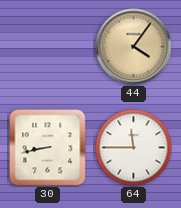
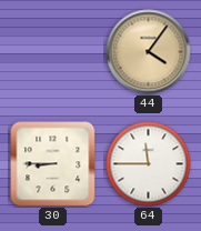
30: 8:43 -> 8:45
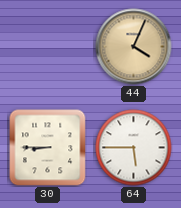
44: 4:06 -> 4:04
64: 11:45 -> 5:45
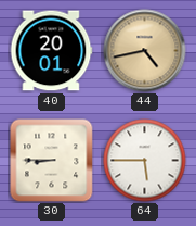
40: none -> 20:01
44: 4:04 -> 4:43
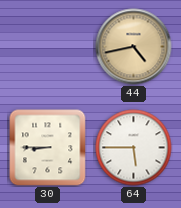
40: 20:01 -> none
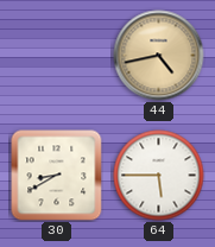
30: 8:45 -> 8:40
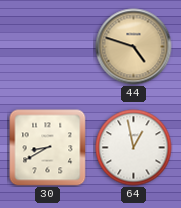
44: 4:43 -> 4:48
64: 5:45 -> 12:58
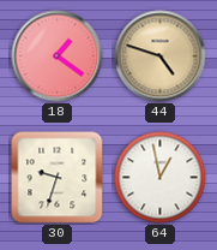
18: none -> 1:21
30: 8:40 -> 9:33
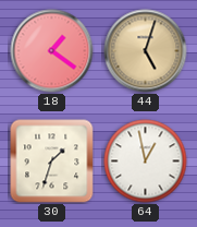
44: 4:48 -> 5:03
30: 9:33 -> 1:33
